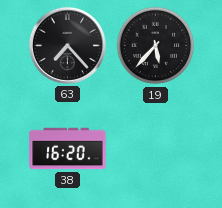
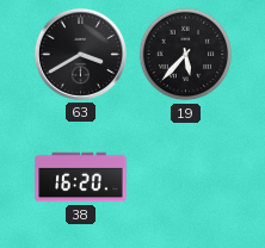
63: 7:23 -> 3:40
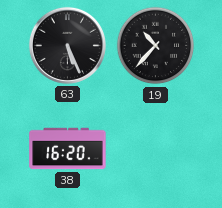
63: 3:40 -> 5:26
19: 5:37 -> 10:37
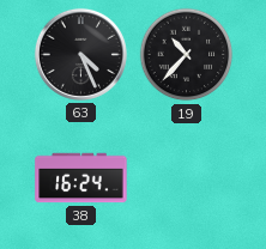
63: 5:26 -> 4:26
38: 16:20 -> 16:24
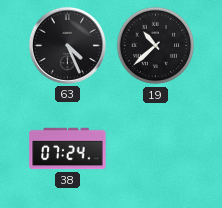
19: 10:37 -> 10:38
38: 16:24 -> 07:24
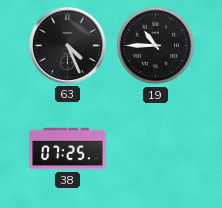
19: 10:38 -> 10:45
38: 07:24 -> 07:25
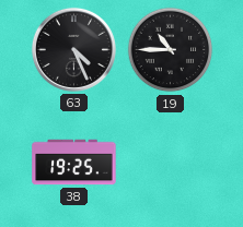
38: 07:25 -> 19:25
